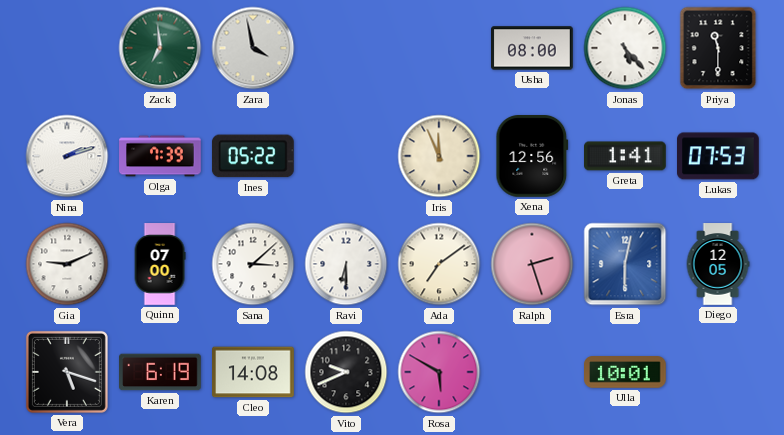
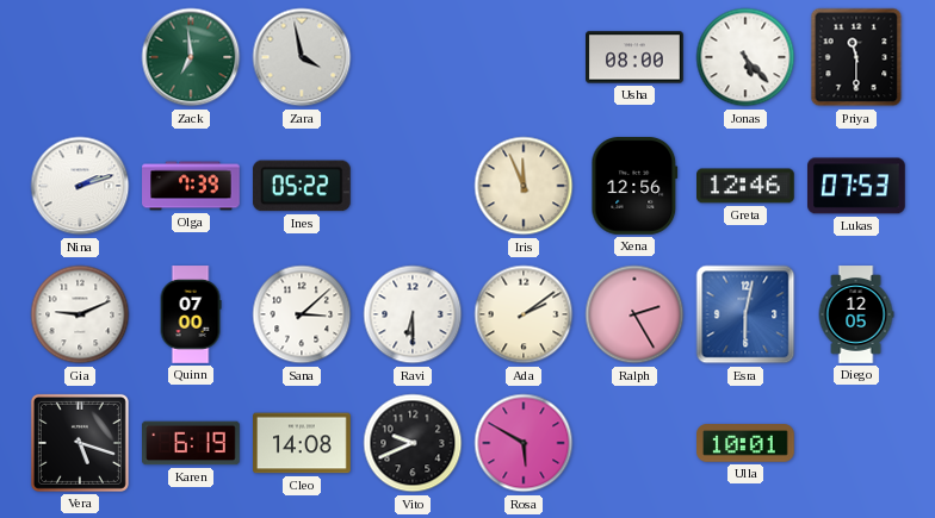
Greta: 1:41 -> 12:46
Ada: 7:09 -> 2:09
Ralph: 2:27 -> 2:25
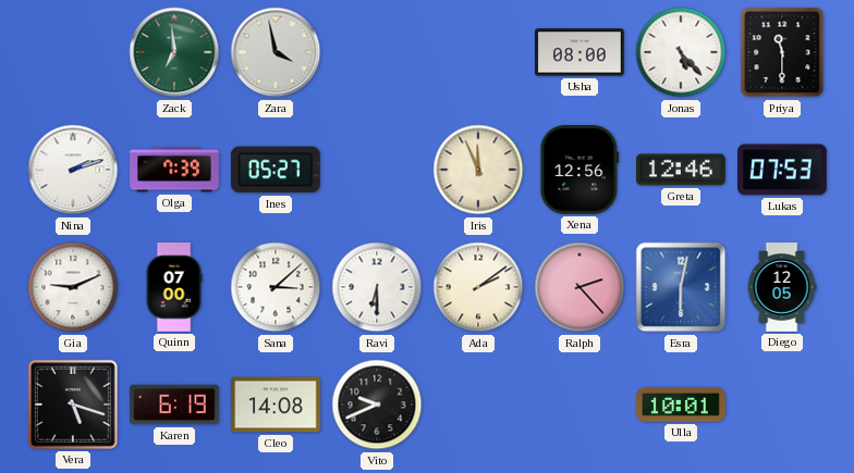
Ines: 05:22 -> 05:27
Ralph: 2:25 -> 2:23
Rosa: 5:50 -> none
